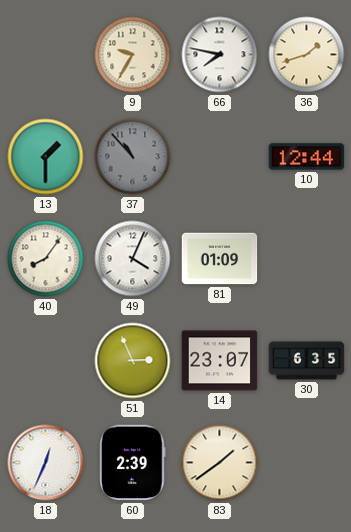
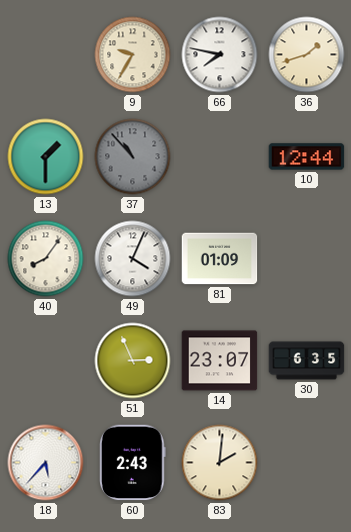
18: 12:34 -> 5:37
60: 2:39 -> 2:43
83: 1:39 -> 2:01
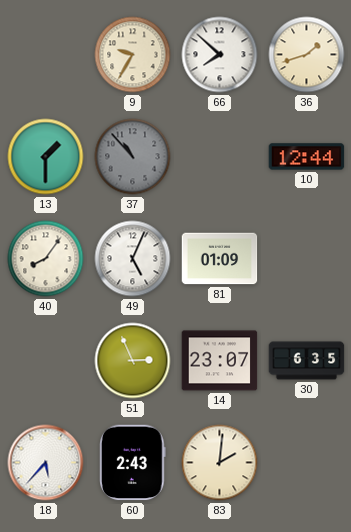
66: 7:47 -> 7:52
49: 4:04 -> 5:04
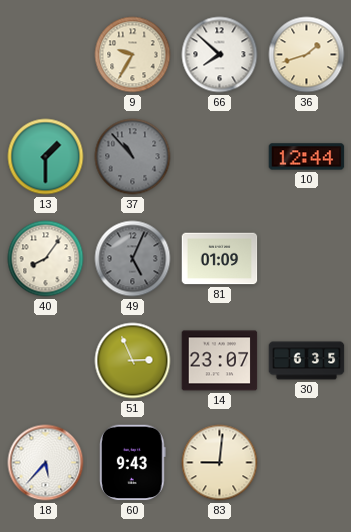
49 dial: white -> grey
60: 2:43 -> 9:43
83: 2:01 -> 9:01
